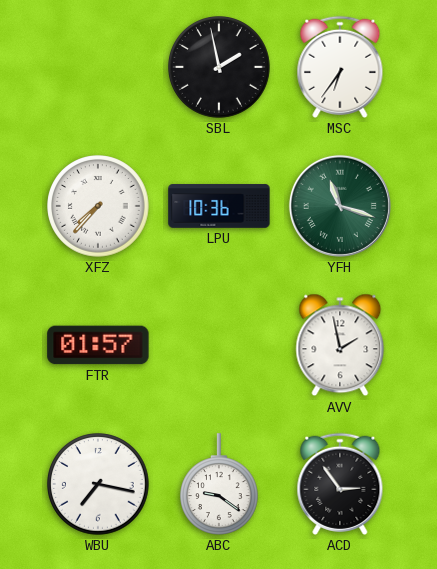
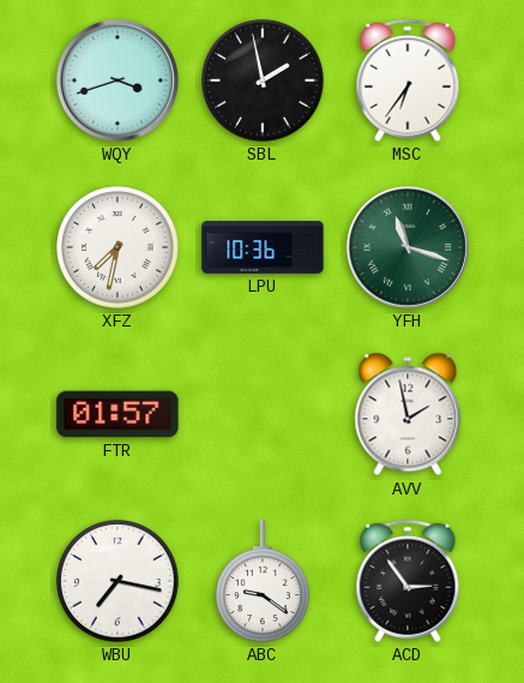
WQY: none -> 3:42
XFZ: 7:37 -> 7:32
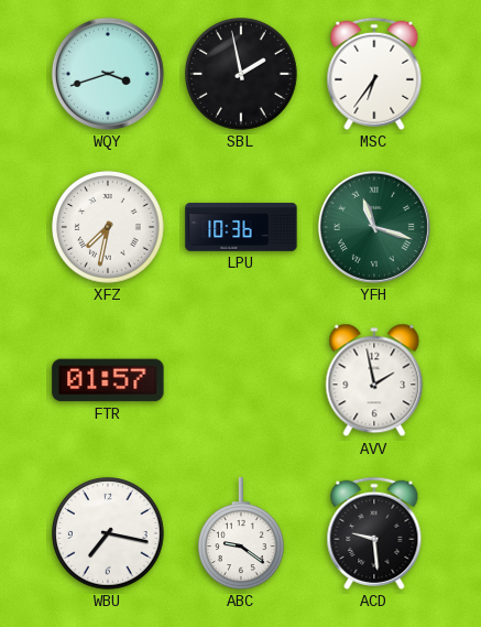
ACD: 2:54 -> 9:29
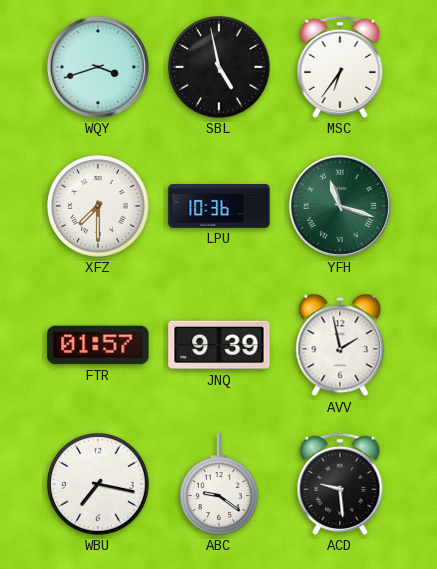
SBL: 1:58 -> 4:58
XFZ: 7:32 -> 7:30
JNQ: none -> 9:39
